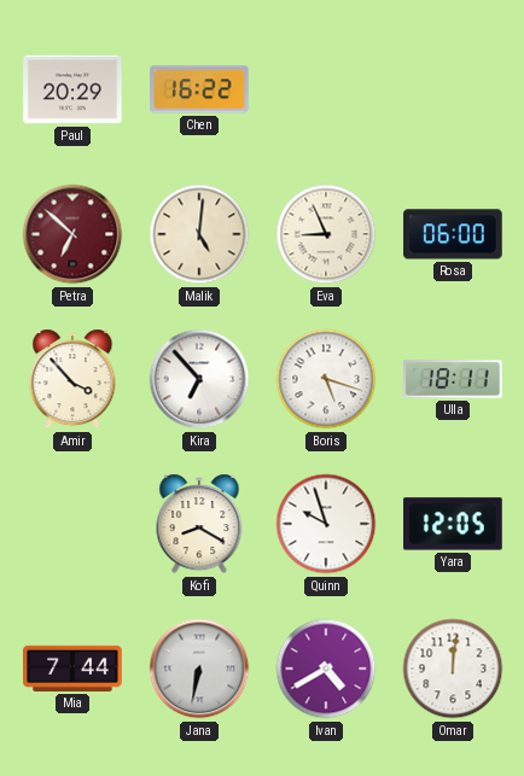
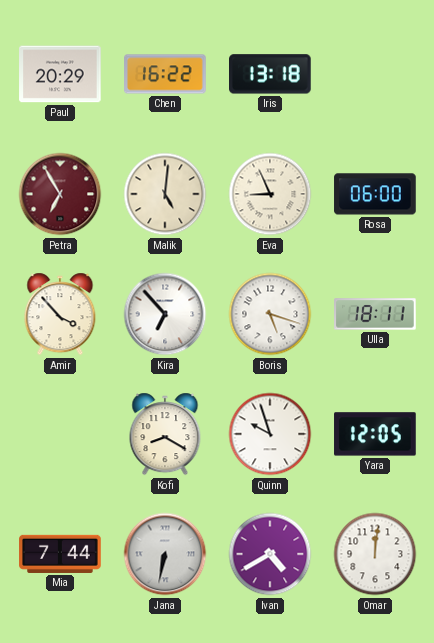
Iris: none -> 13:18
Petra: 6:52 -> 6:55
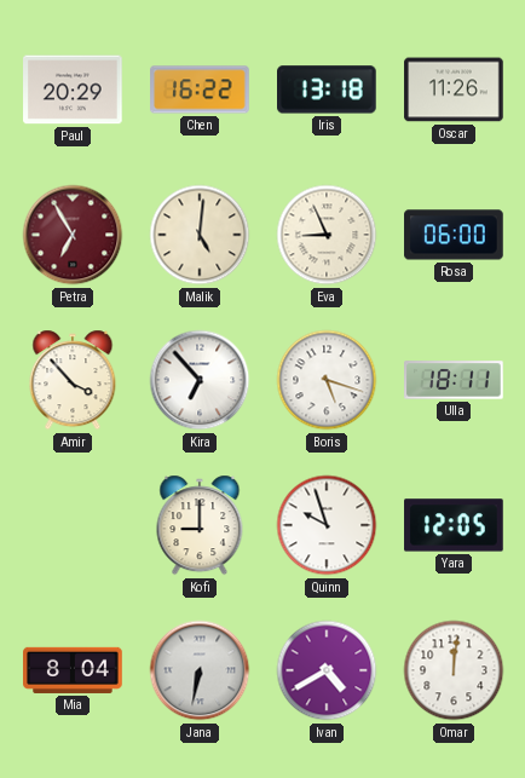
Oscar: none -> 11:26
Kofi: 8:20 -> 9:00
Mia: 7:44 -> 8:04
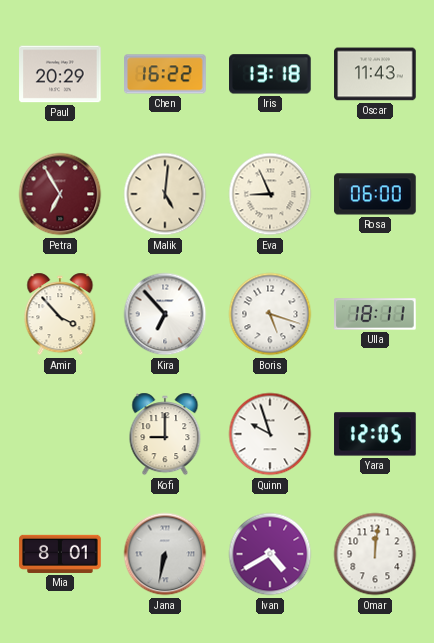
Oscar: 11:26 -> 11:43
Mia: 8:04 -> 8:01
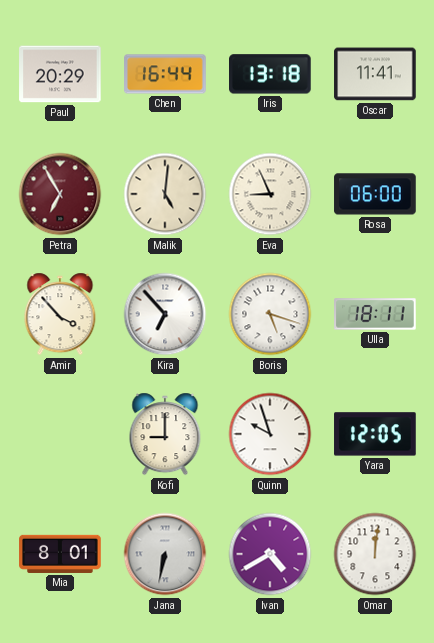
Chen: 16:22 -> 16:44
Oscar: 11:43 -> 11:41
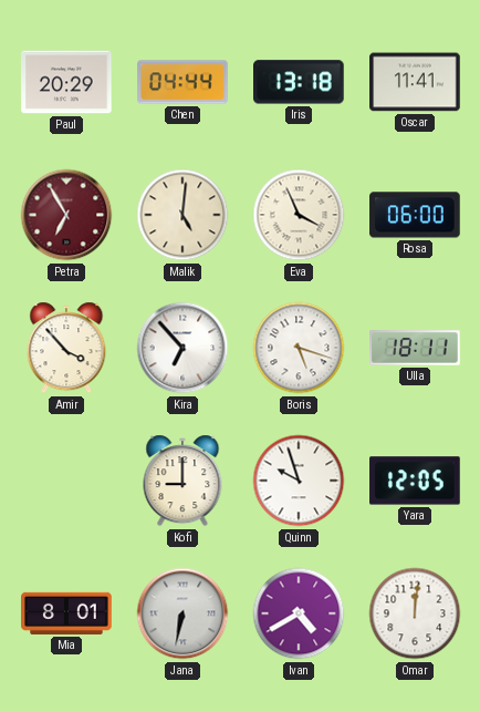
Chen: 16:44 -> 04:44
Eva: 8:56 -> 3:56
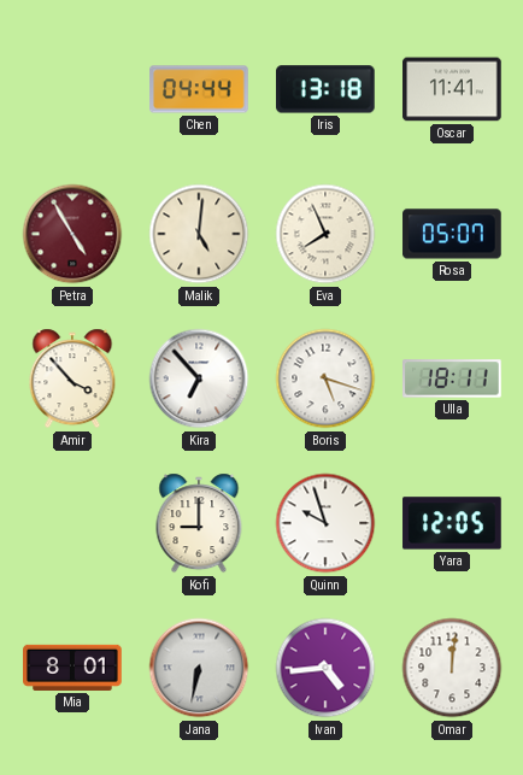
Paul: 20:29 -> none
Petra: 6:55 -> 4:55
Eva: 3:56 -> 7:56
Rosa: 06:00 -> 05:07
Ivan: 4:40 -> 4:44
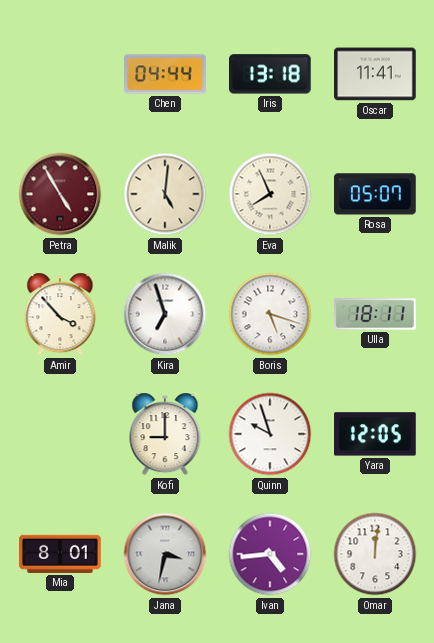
Kira: 6:53 -> 6:57
Jana: 6:32 -> 3:32
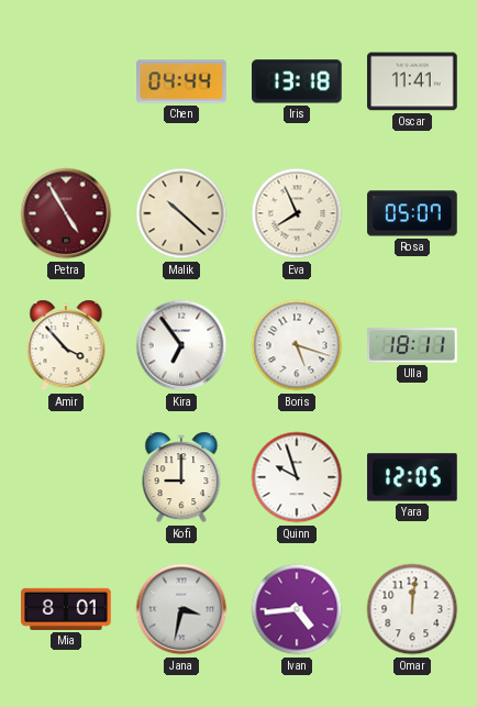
Malik: 5:01 -> 10:22
Kira: 6:57 -> 6:54
